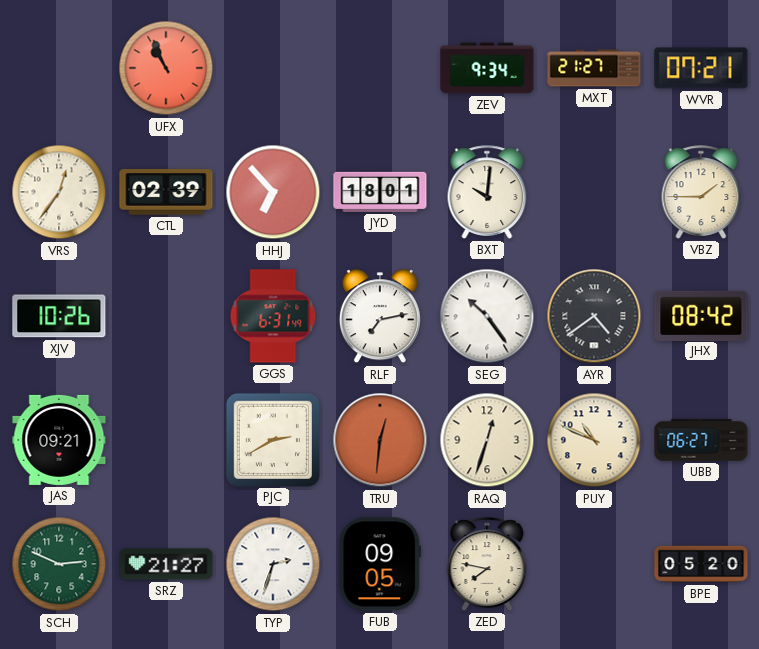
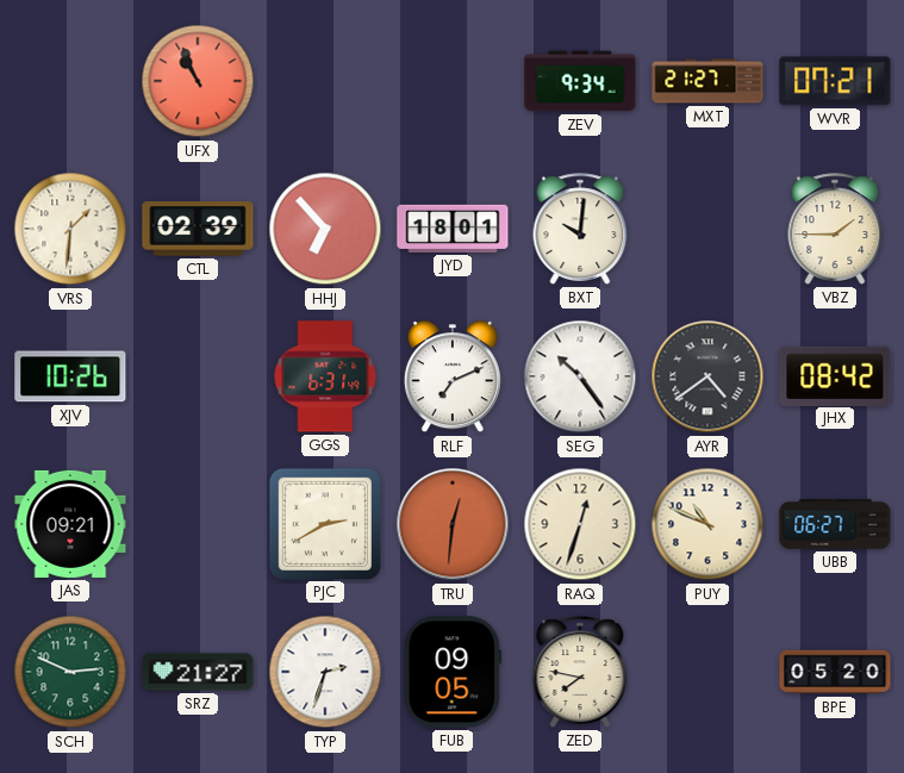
VRS: 12:36 -> 1:31
RLF: 7:13 -> 7:11
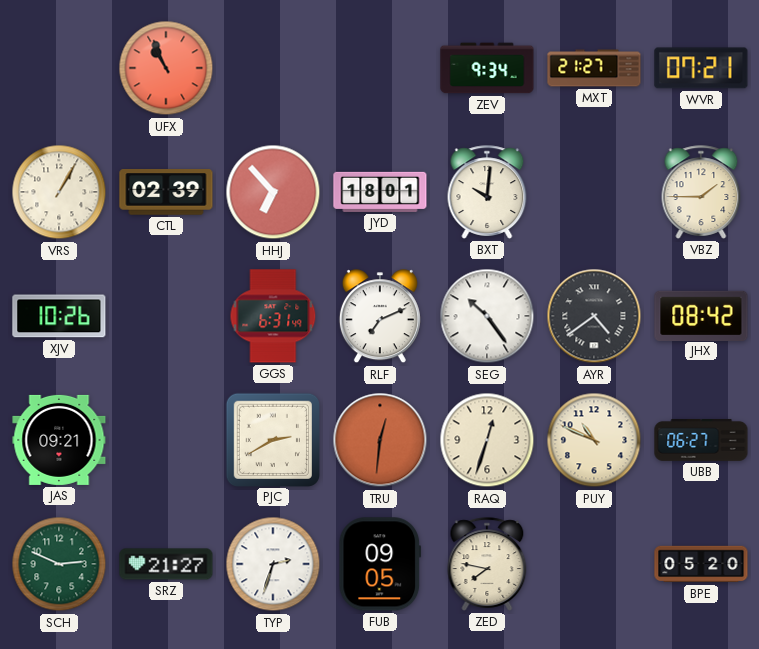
VRS: 1:31 -> 1:05
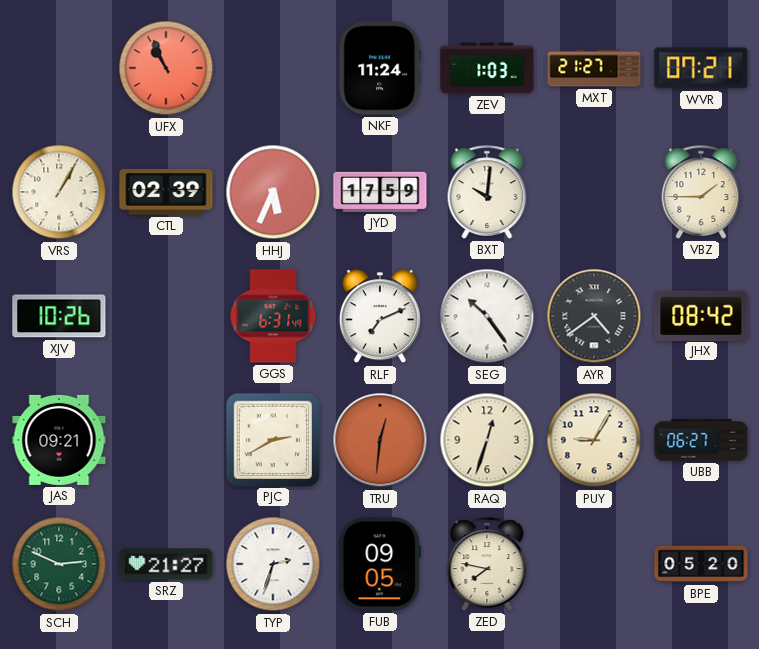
NKF: none -> 11:24
ZEV: 9:34 -> 1:03
HHJ: 6:53 -> 5:34
JYD: 18:01 -> 17:59
PUY: 10:49 -> 9:05
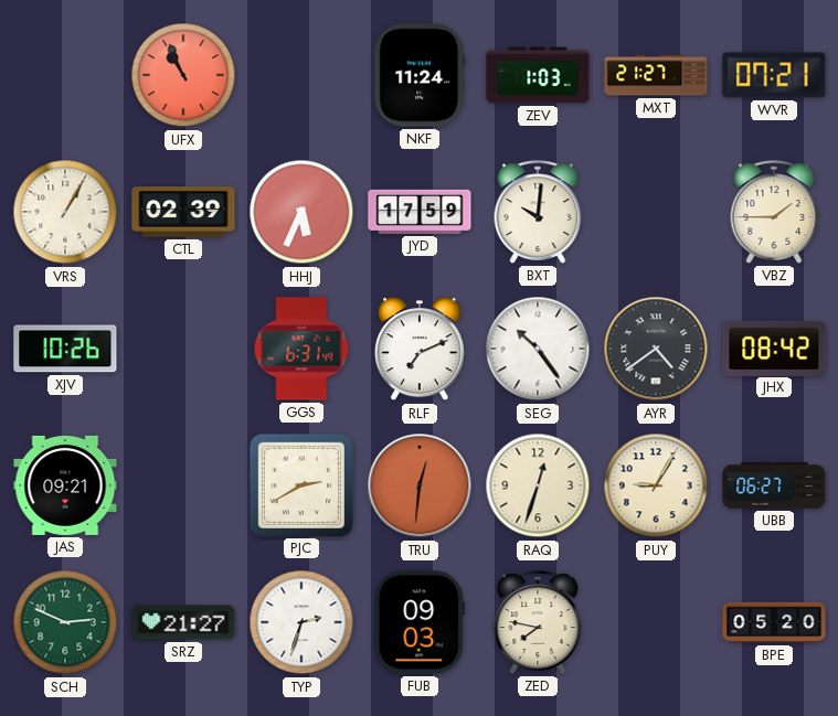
FUB: 09:05 -> 09:03
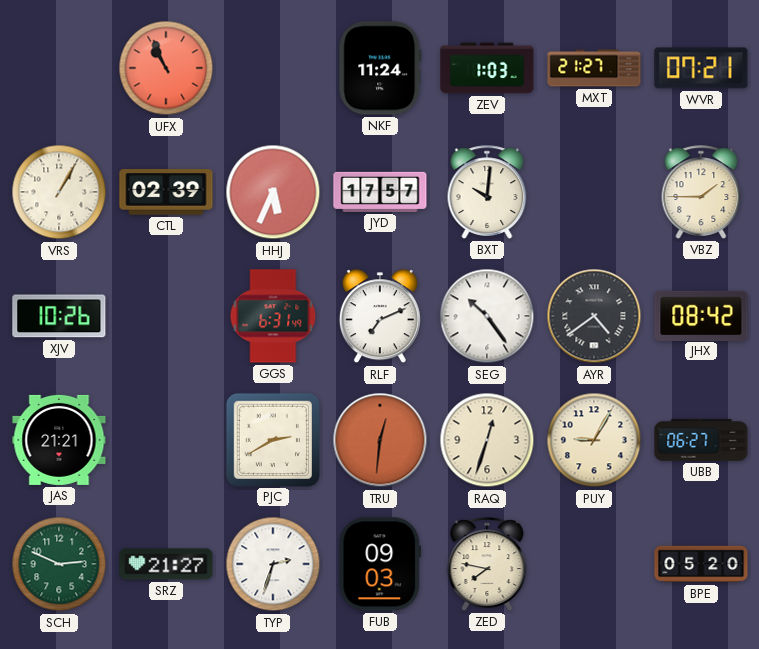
JYD: 17:59 -> 17:57
JAS: 09:21 -> 21:21
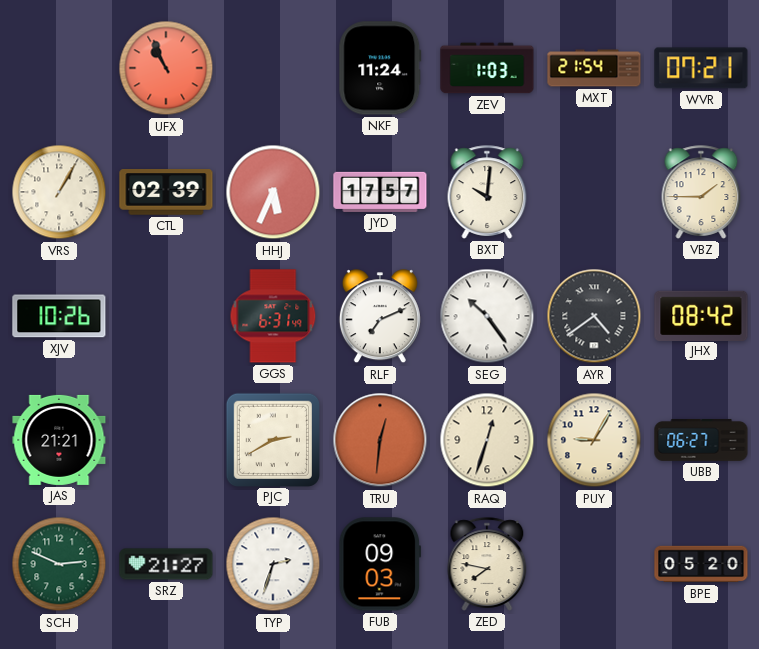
MXT: 21:27 -> 21:54
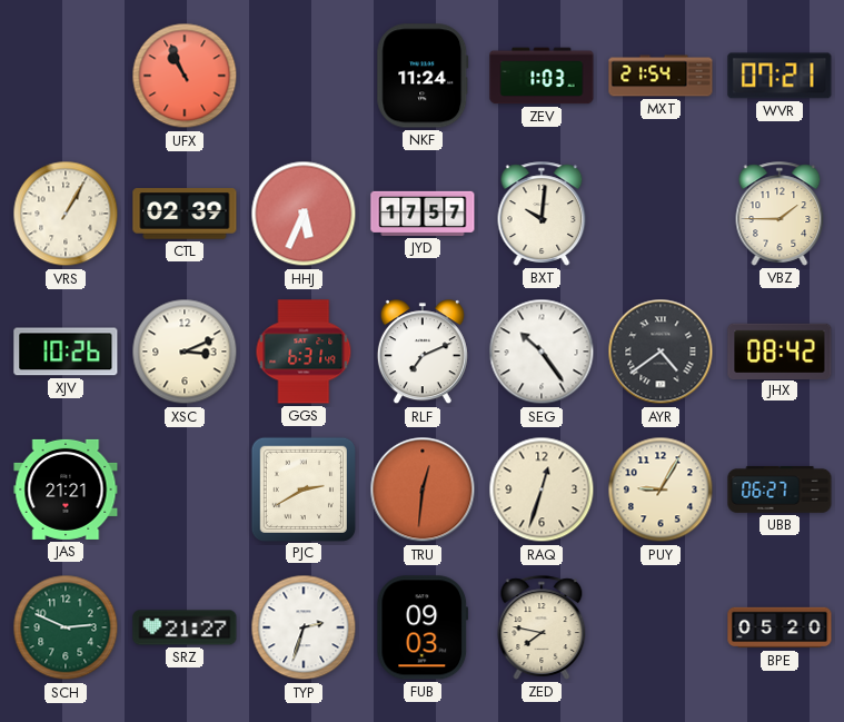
XSC: none -> 3:11
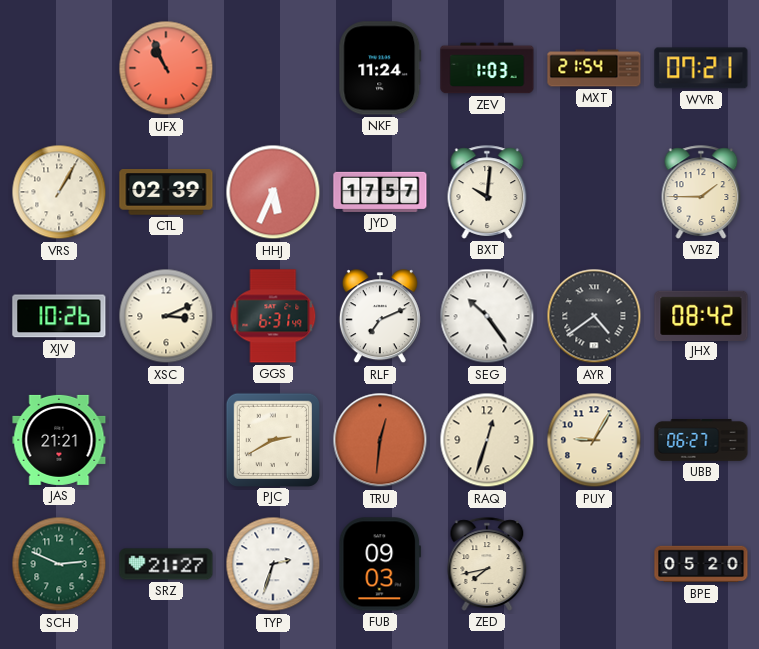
ZED: 7:47 -> 7:43
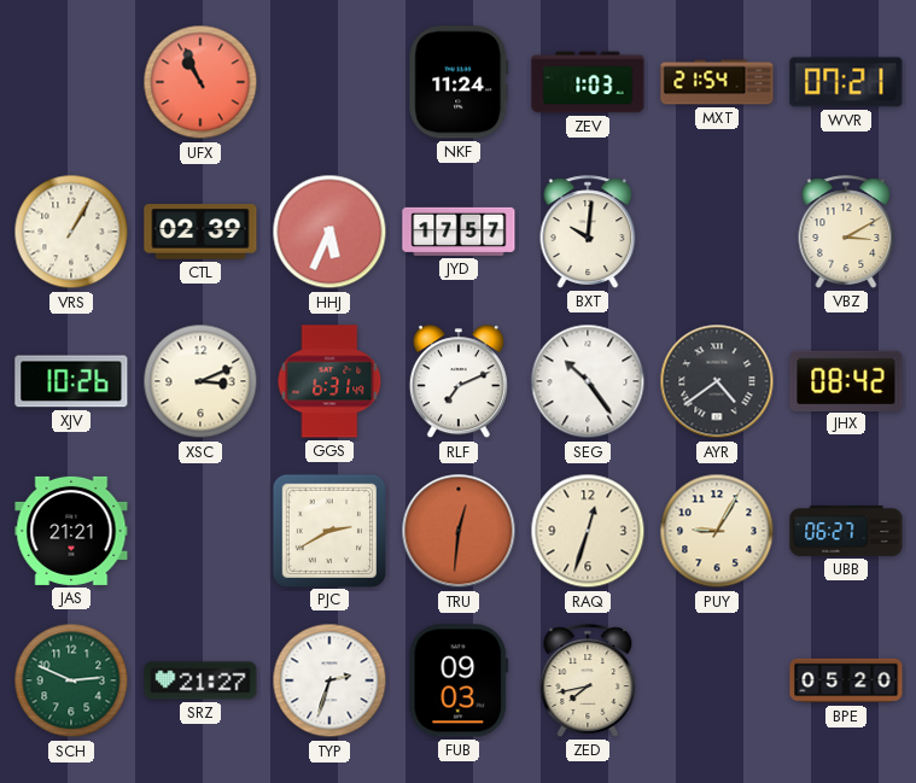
VBZ: 1:45 -> 3:10
